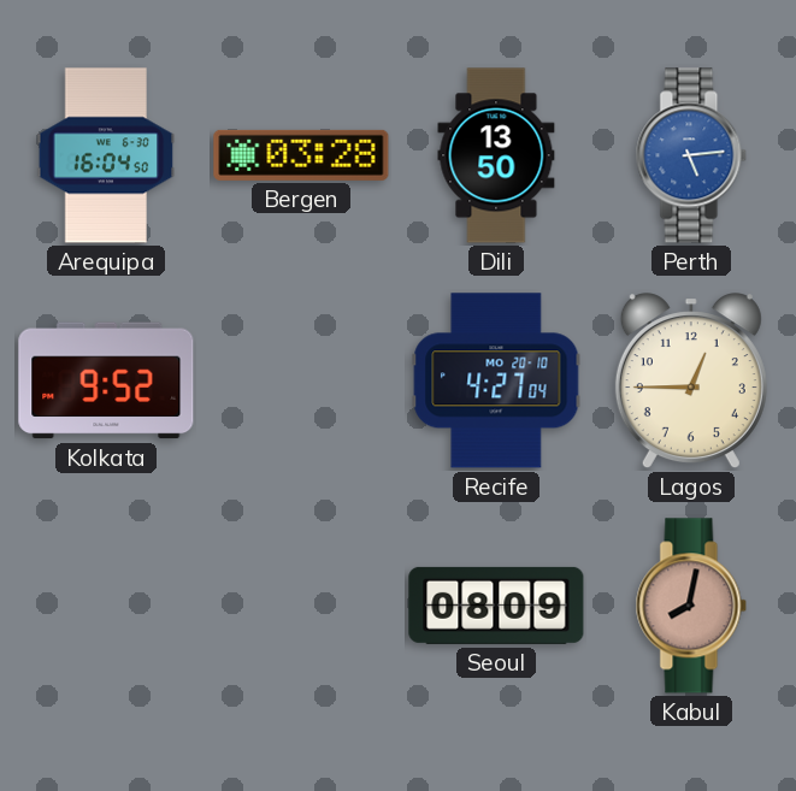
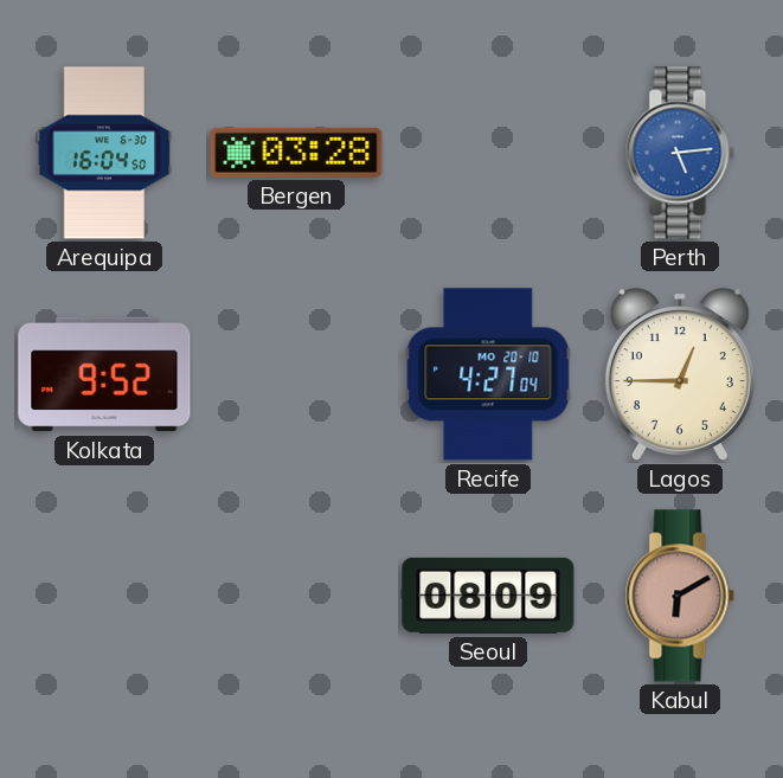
Dili: 13:50 -> none
Kabul: 8:02 -> 6:10
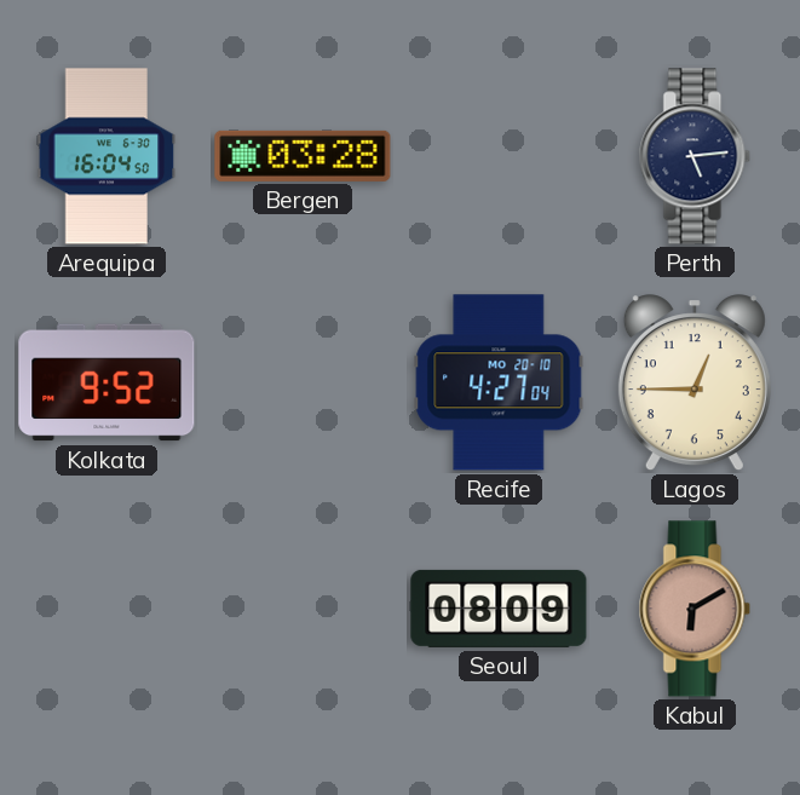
Perth dial: blue -> navy
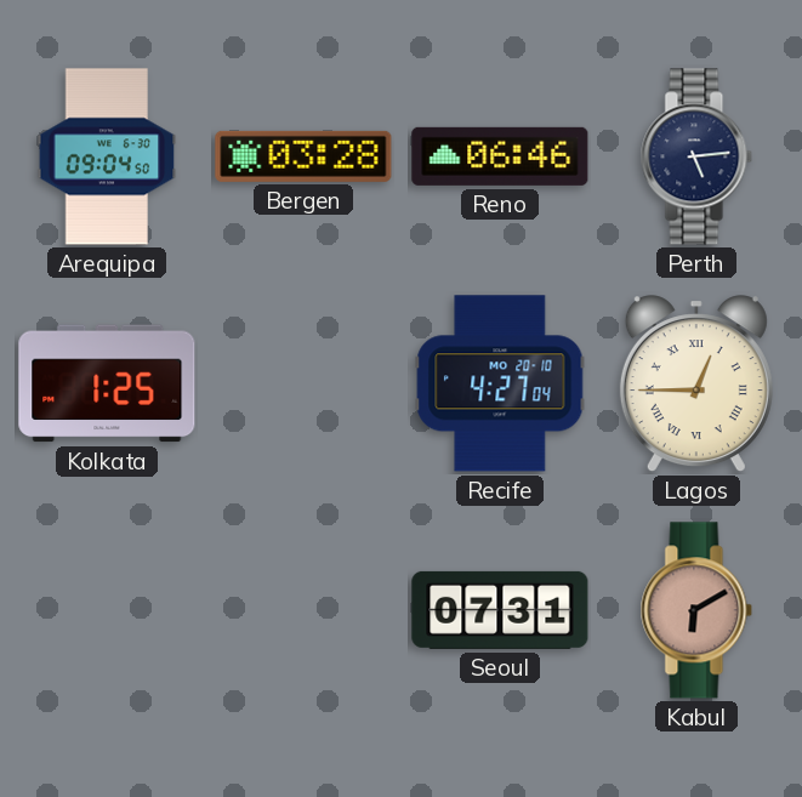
Arequipa: 16:04 -> 09:04
Reno: none -> 06:46
Kolkata: 9:52 -> 1:25
Lagos numerals: Arabic -> Roman
Seoul: 08:09 -> 07:31
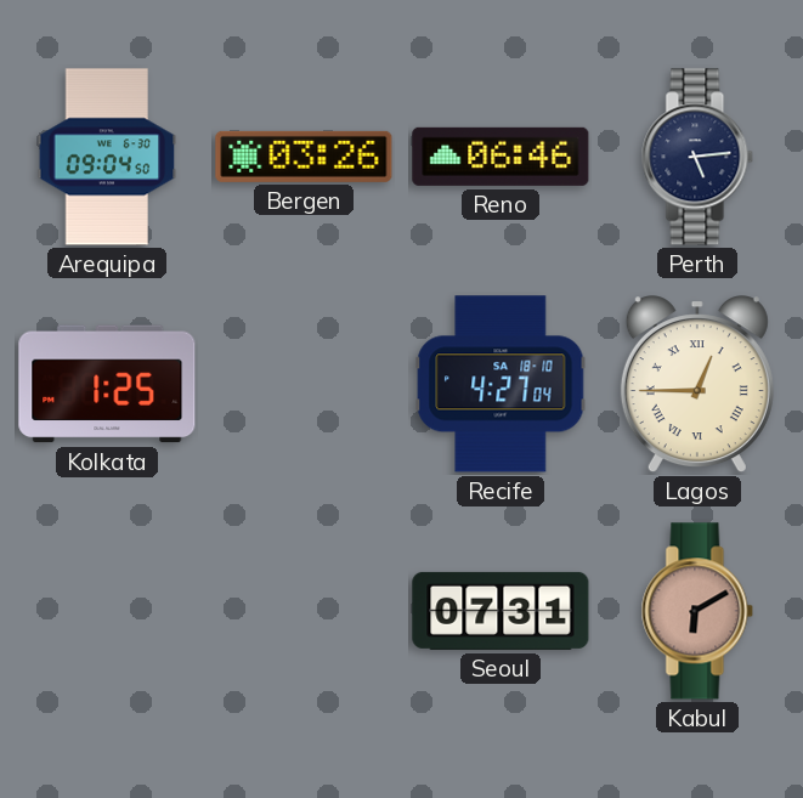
Bergen: 03:28 -> 03:26
Recife date: MO 20-10 -> SA 18-10
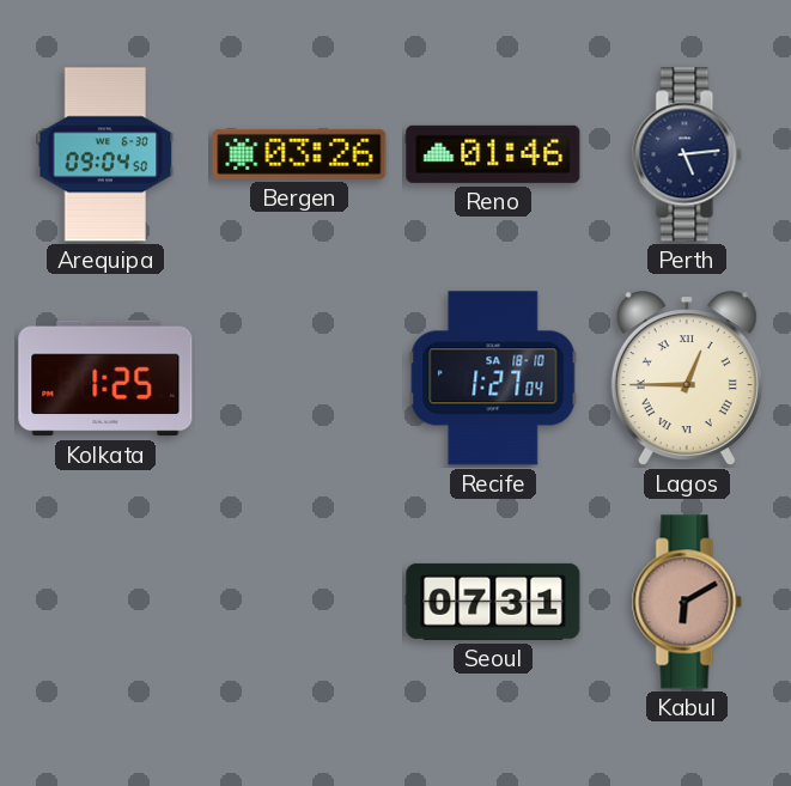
Reno: 06:46 -> 01:46
Recife: 4:27 -> 1:27
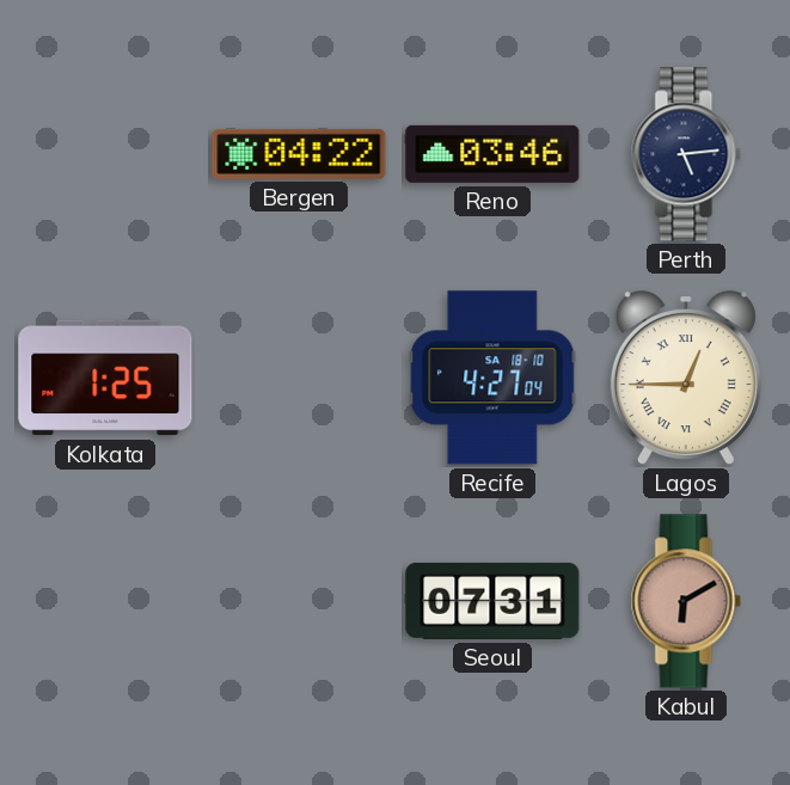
Arequipa: 09:04 -> none
Bergen: 03:26 -> 04:22
Reno: 01:46 -> 03:46
Recife: 1:27 -> 4:27
